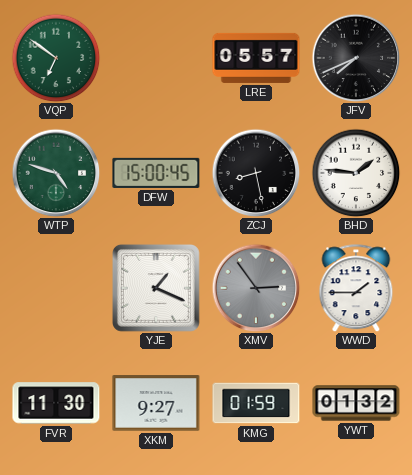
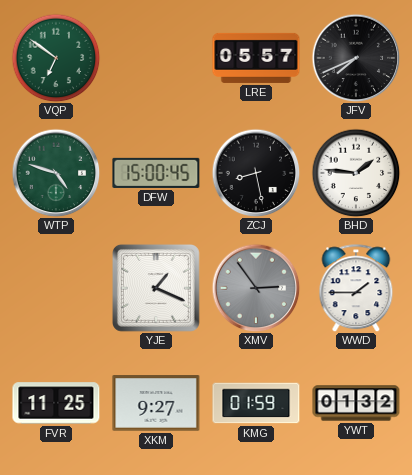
FVR: 11:30 -> 11:25
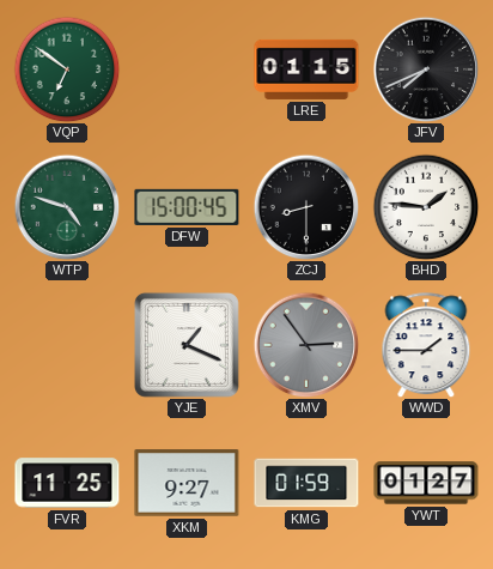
LRE: 05:57 -> 01:15
ZCJ: 8:28 -> 8:30
YWT: 01:32 -> 01:27
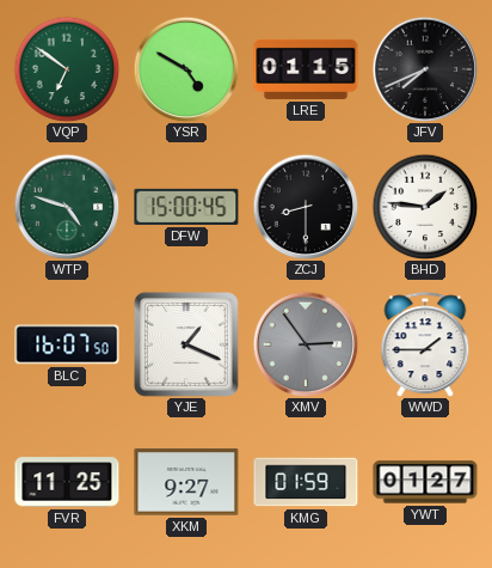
YSR: none -> 4:50
BLC: none -> 16:07
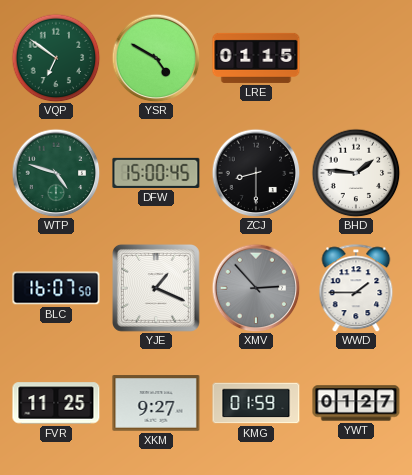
JFV: 7:41 -> none
XMV: 2:54 -> 2:53
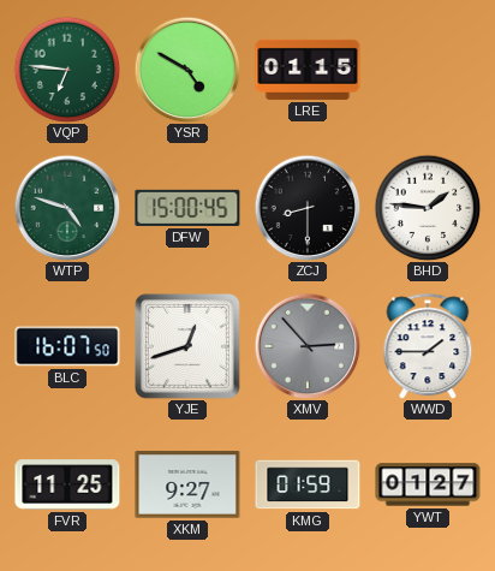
VQP: 6:51 -> 6:46
YJE: 1:19 -> 12:42
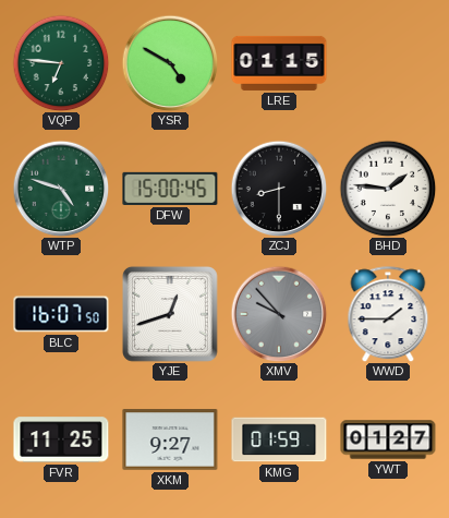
XMV: 2:53 -> 9:53
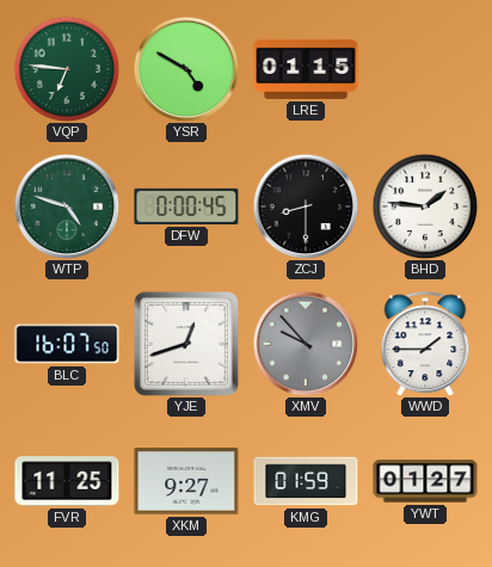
DFW: 15:00 -> 0:00
